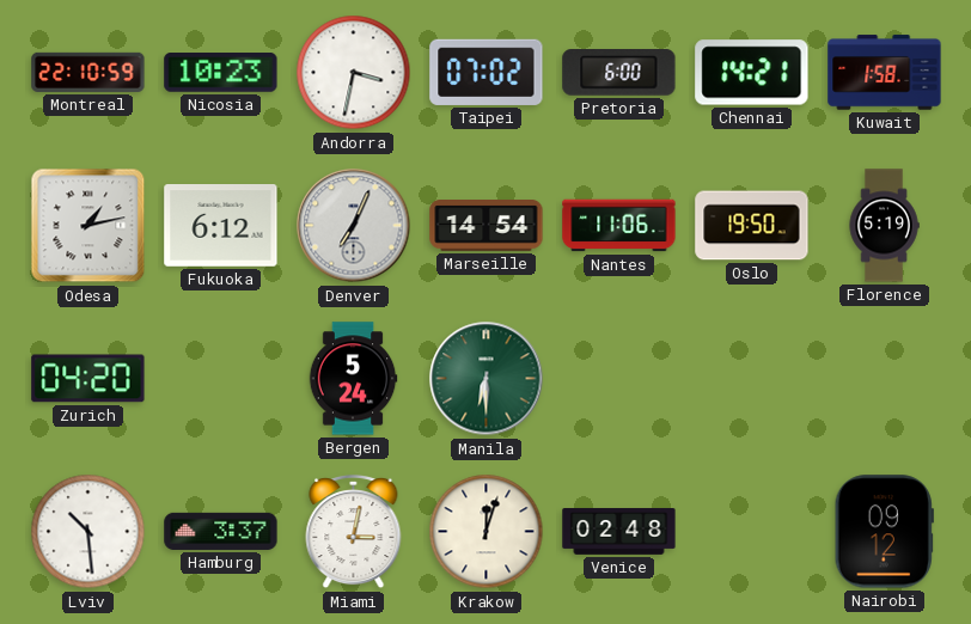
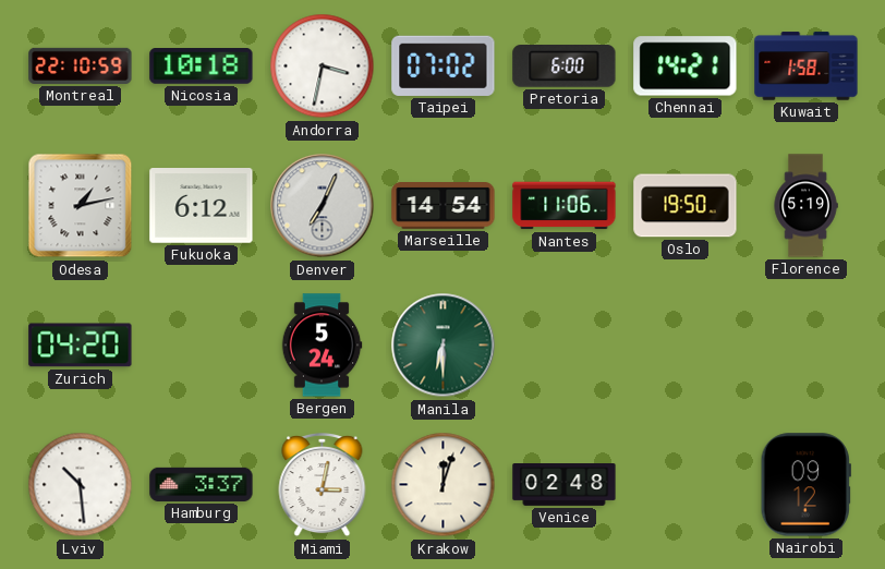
Nicosia: 10:23 -> 10:18
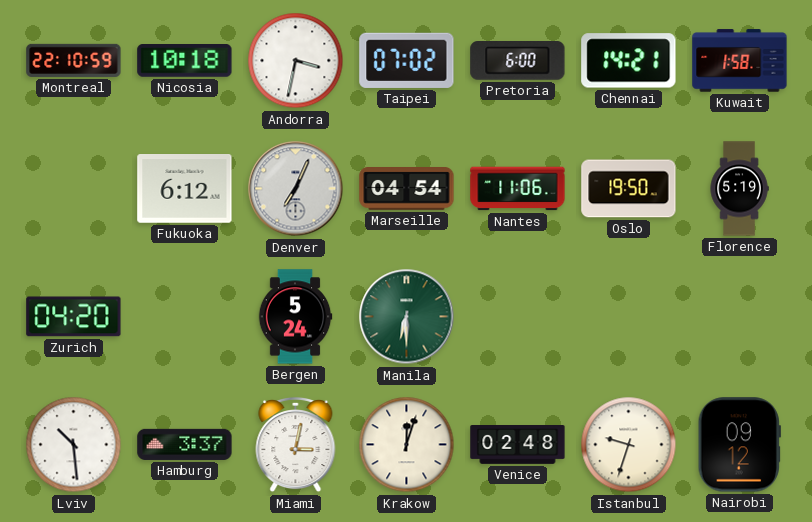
Odesa: 1:13 -> none
Marseille: 14:54 -> 04:54
Istanbul: none -> 9:33
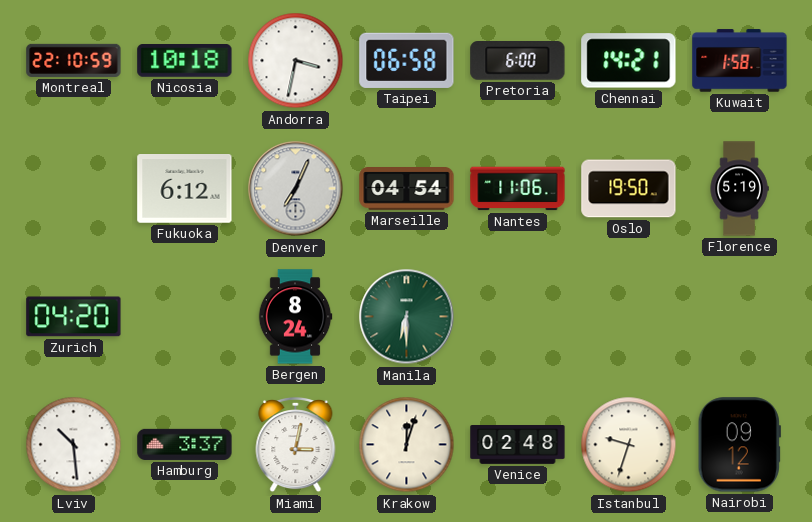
Taipei: 07:02 -> 06:58
Bergen: 5:24 -> 8:24
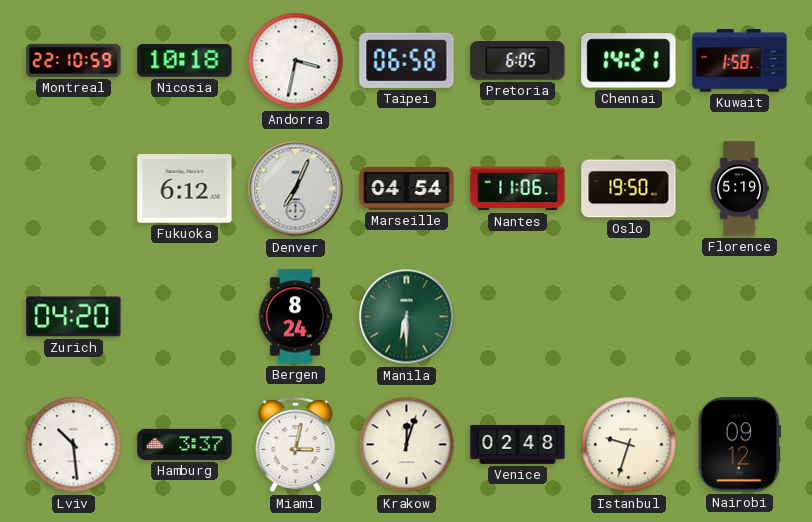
Pretoria: 6:00 -> 6:05
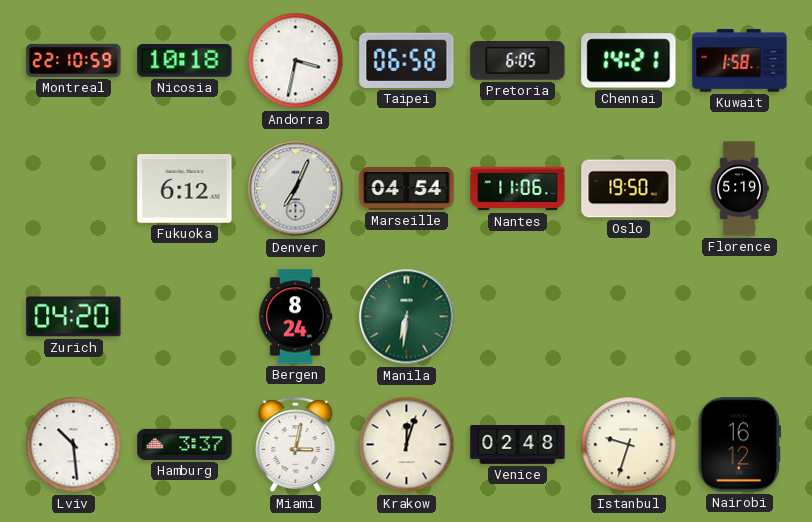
Manila: 6:30 -> 6:31
Nairobi: 09:12 -> 16:12
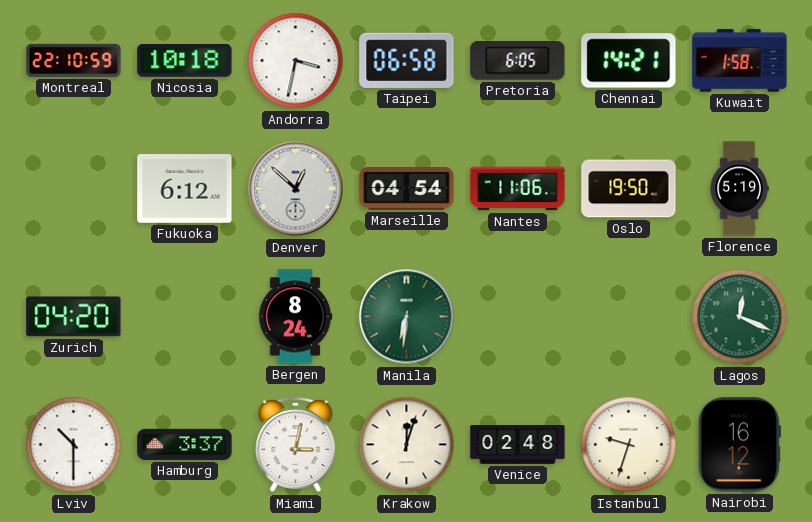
Denver: 7:04 -> 12:52
Lagos: none -> 12:19
Lviv: 10:29 -> 10:30
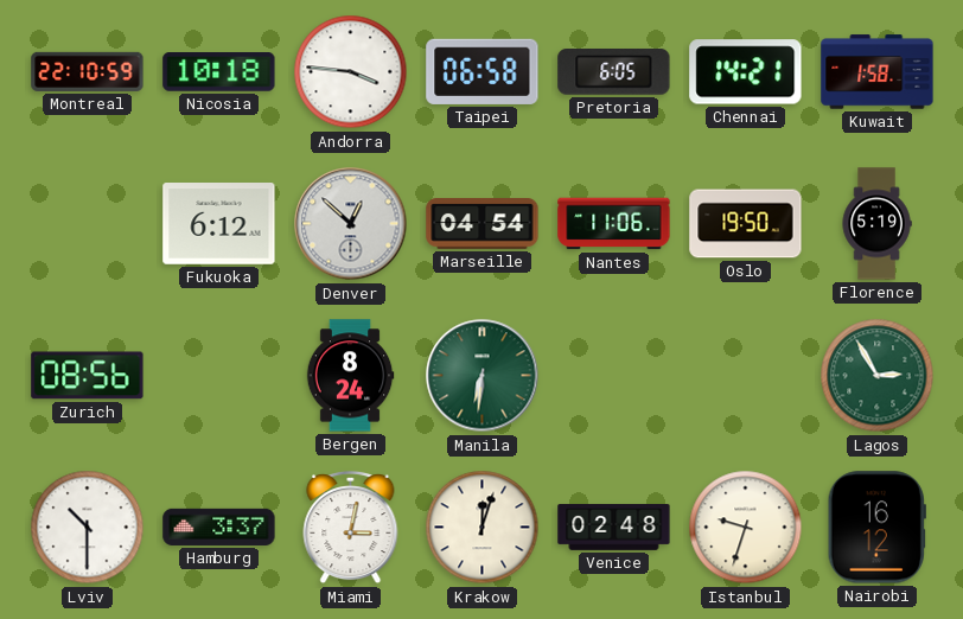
Andorra: 3:32 -> 3:46
Zurich: 04:20 -> 08:56
Lagos: 12:19 -> 2:55
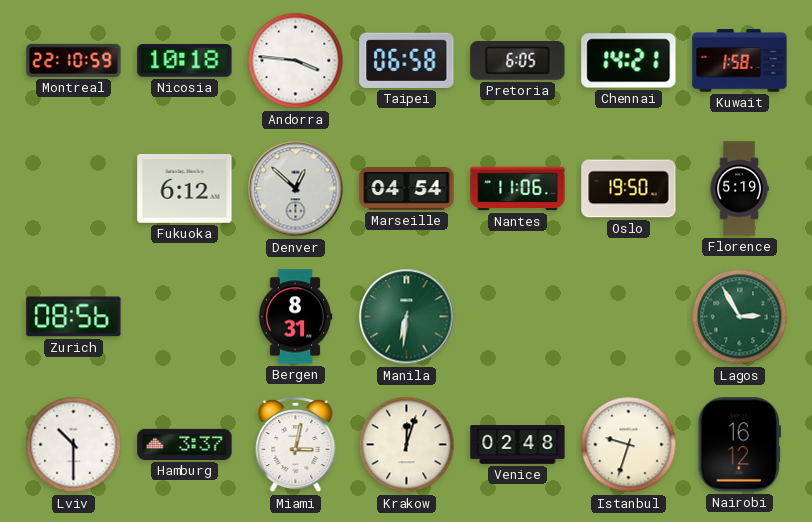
Bergen: 8:24 -> 8:31
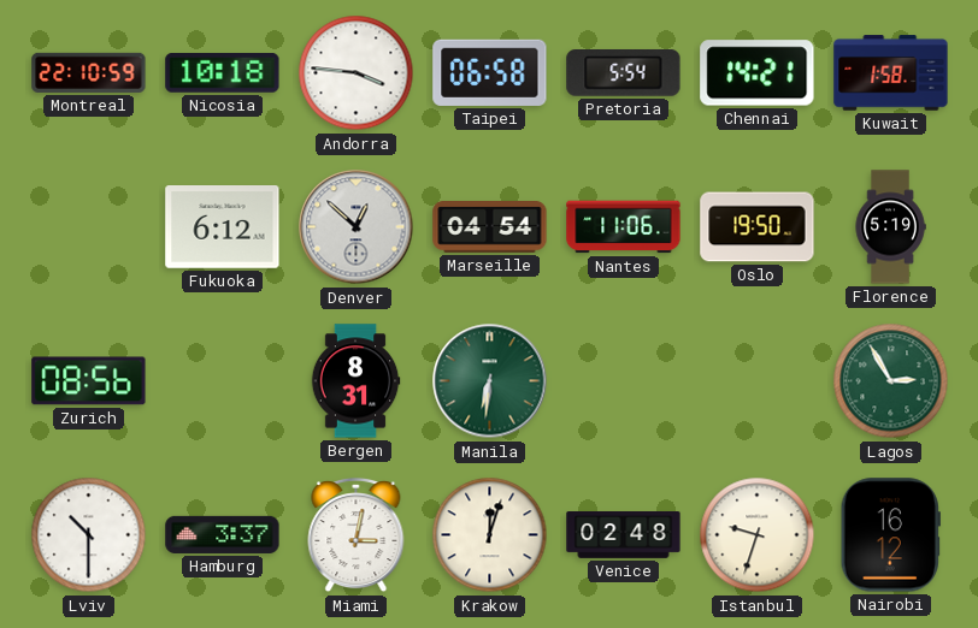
Pretoria: 6:05 -> 5:54
